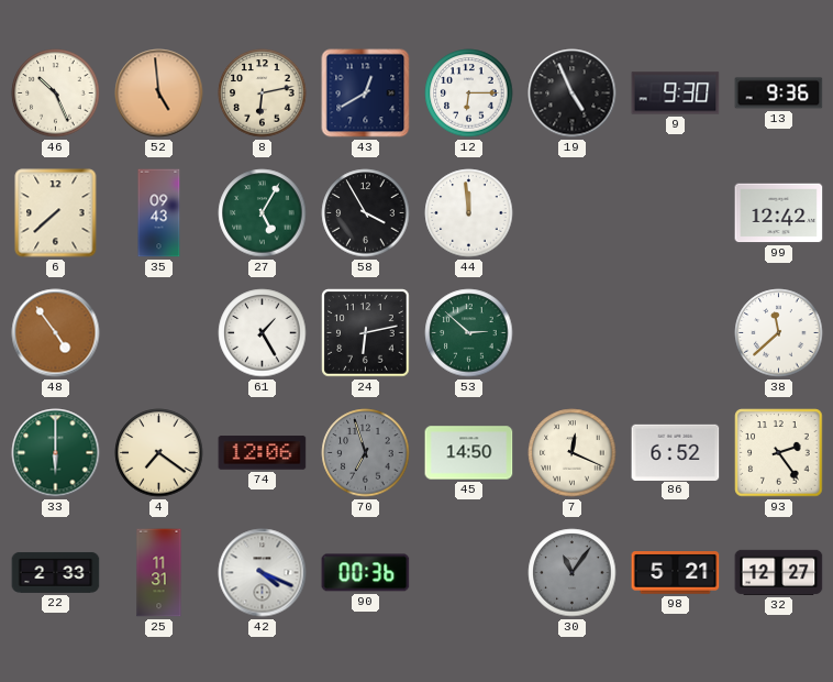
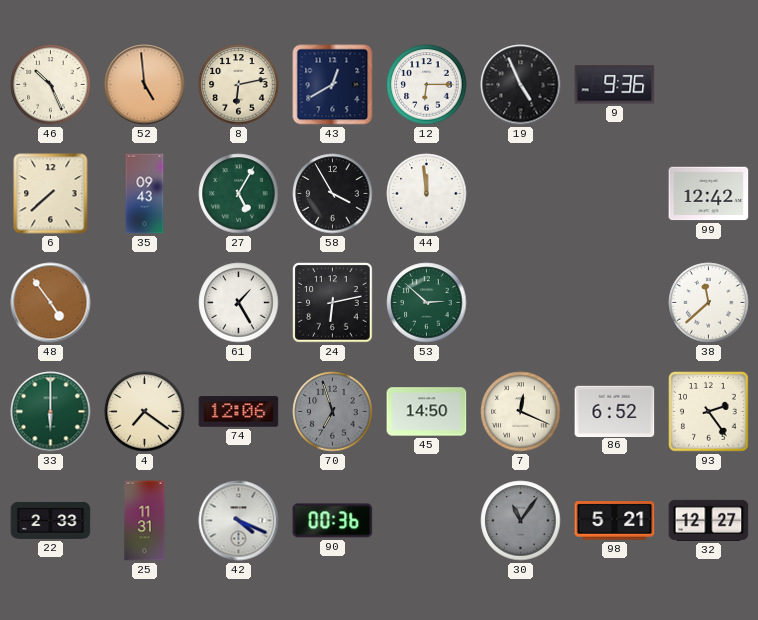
9: 9:30 -> 9:36
13: 9:36 -> none
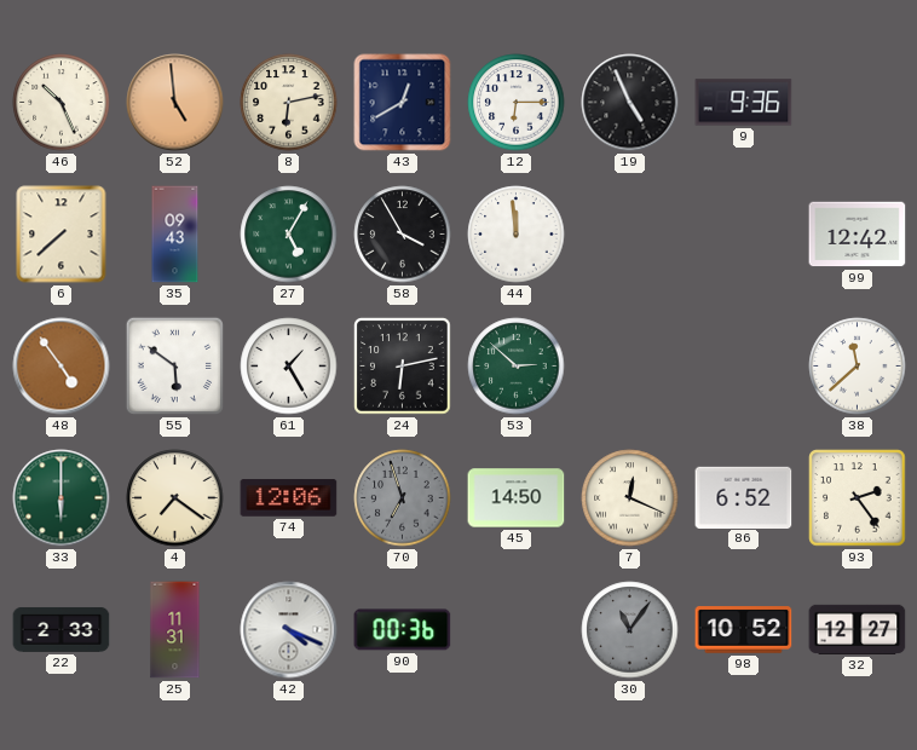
55: none -> 5:51
98: 5:21 -> 10:52
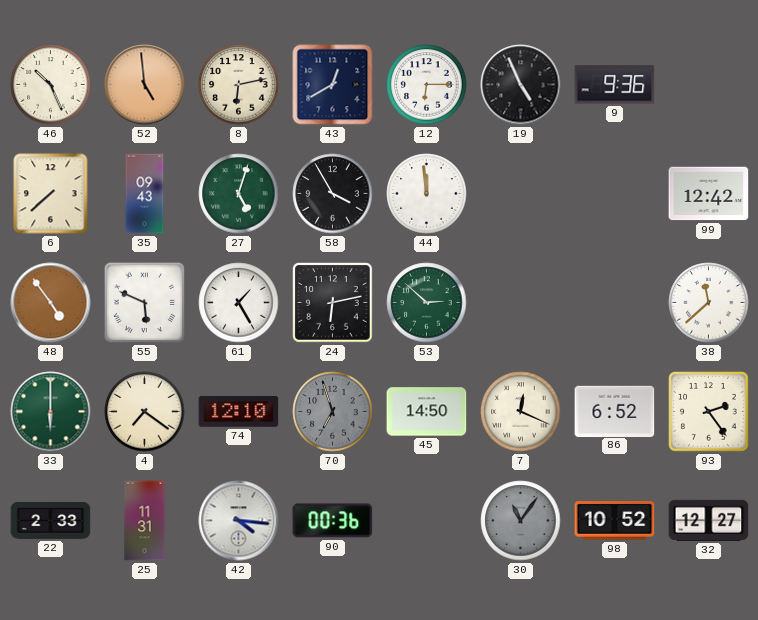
27: 5:05 -> 5:03
55: 5:51 -> 5:49
74: 12:06 -> 12:10
42: 4:19 -> 4:16
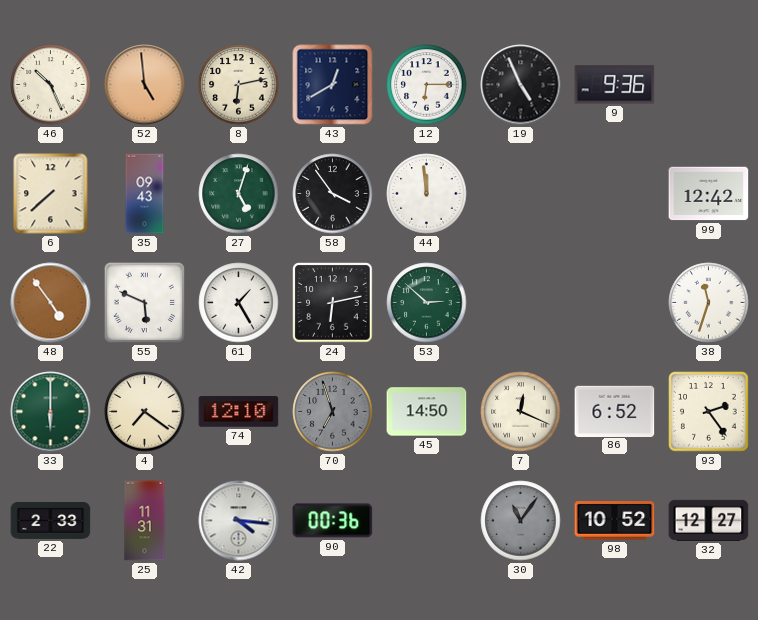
58: 3:55 -> 3:54
38: 11:38 -> 11:33
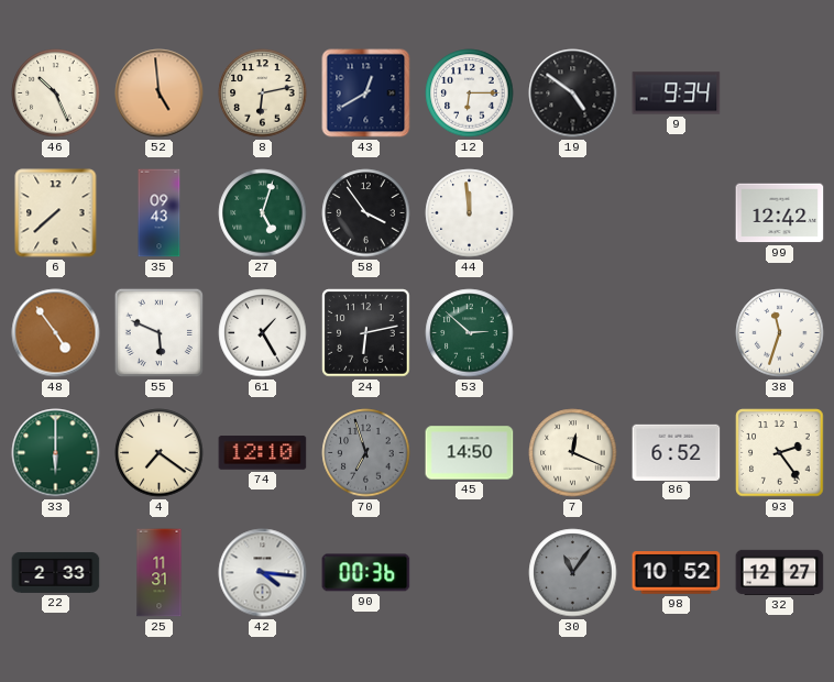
19: 4:56 -> 4:51
9: 9:36 -> 9:34
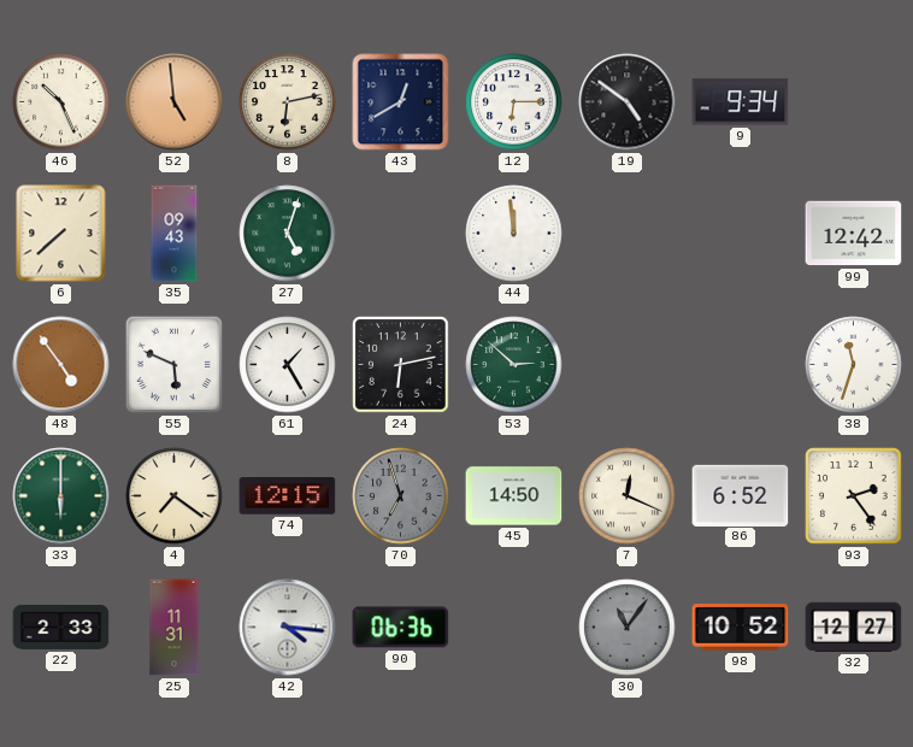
58: 3:54 -> none
74: 12:10 -> 12:15
90: 00:36 -> 06:36
